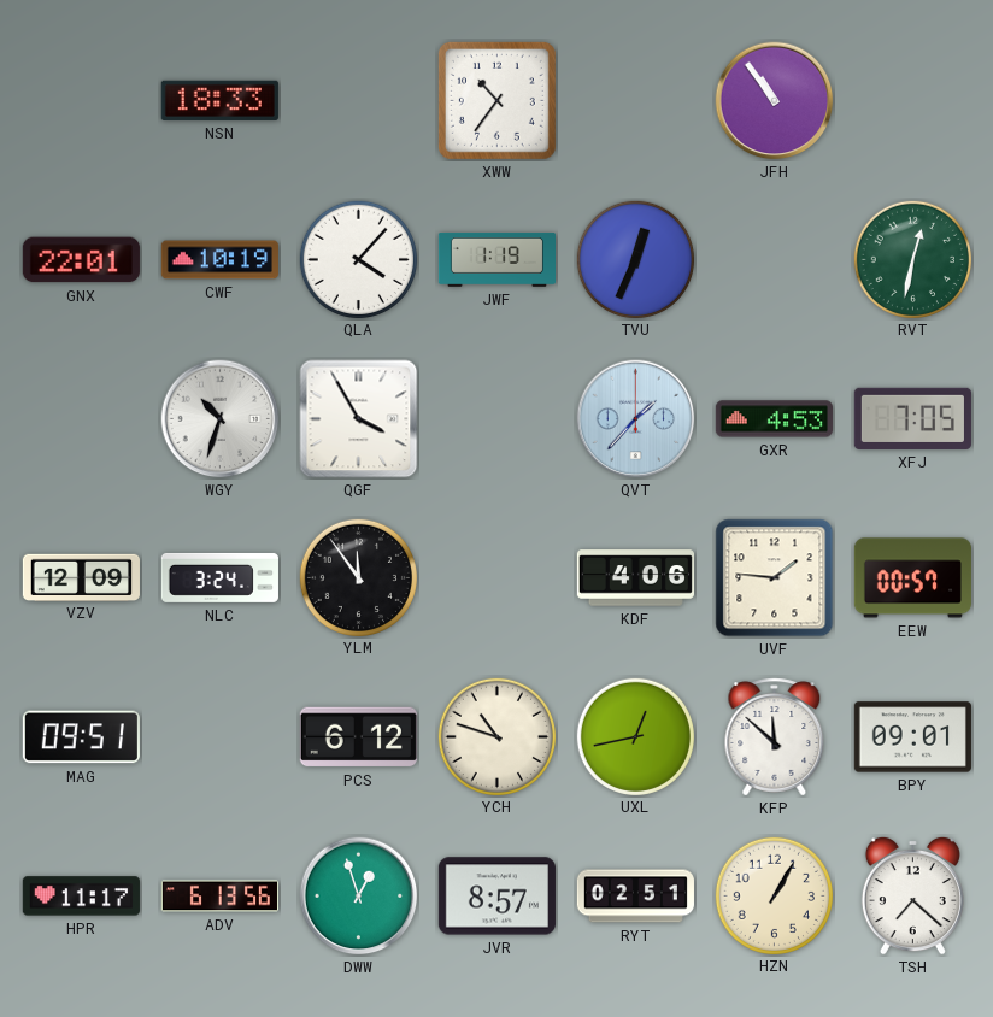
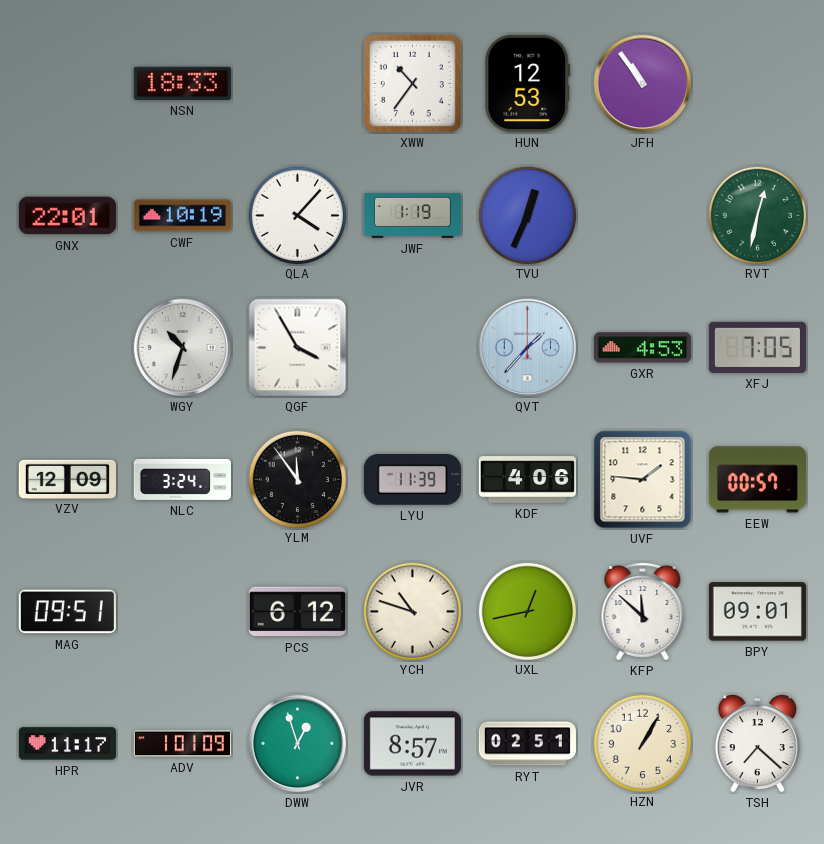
HUN: none -> 12:53
LYU: none -> 11:39
ADV: 6:13 -> 1:01
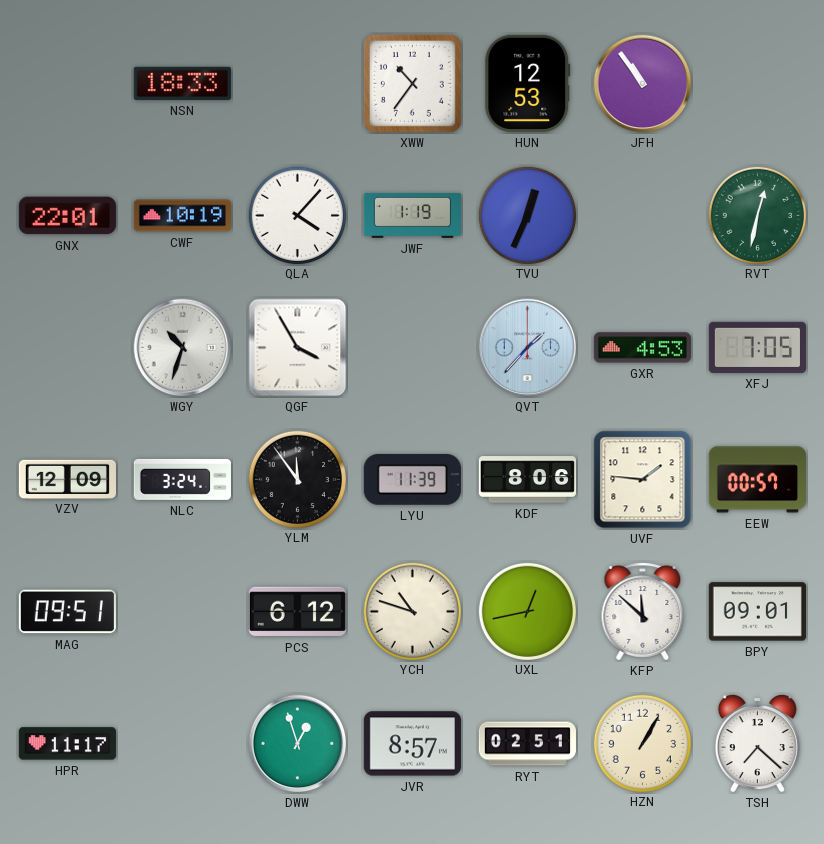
KDF: 4:06 -> 8:06
ADV: 1:01 -> none
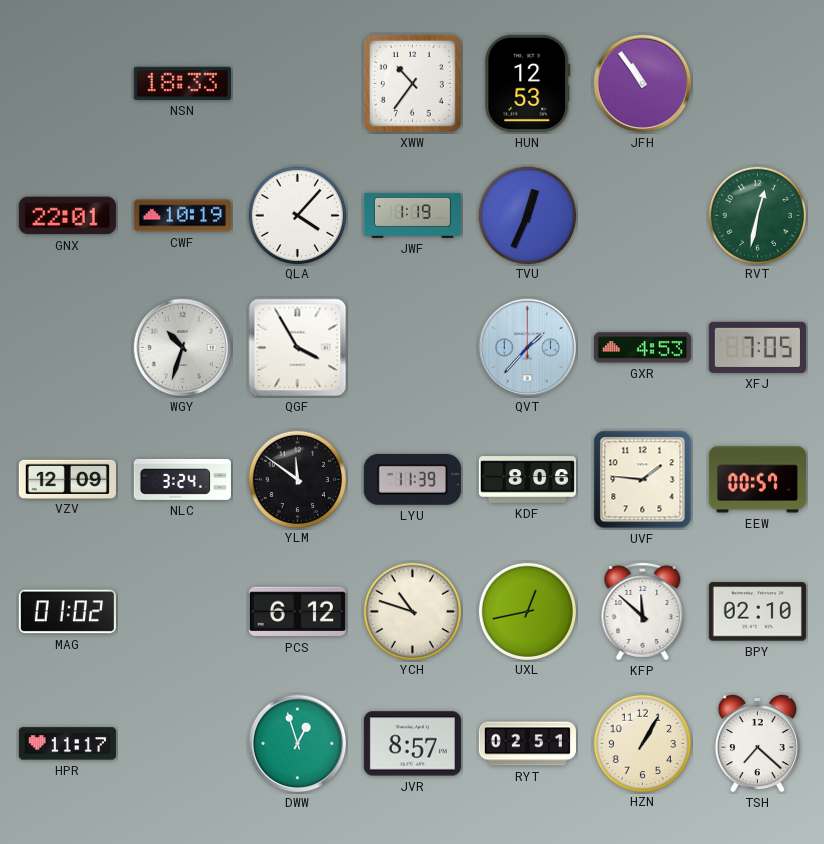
YLM: 11:54 -> 11:51
MAG: 09:51 -> 01:02
BPY: 09:01 -> 02:10
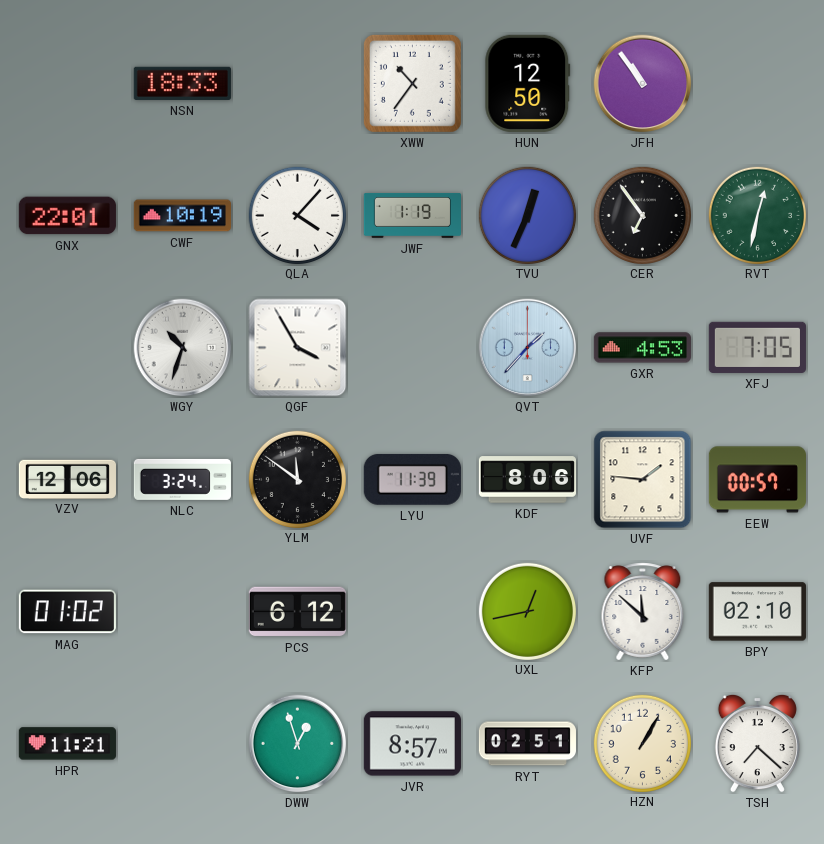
HUN: 12:53 -> 12:50
CER: none -> 6:54
VZV: 12:09 -> 12:06
YCH: 10:48 -> none
HPR: 11:17 -> 11:21
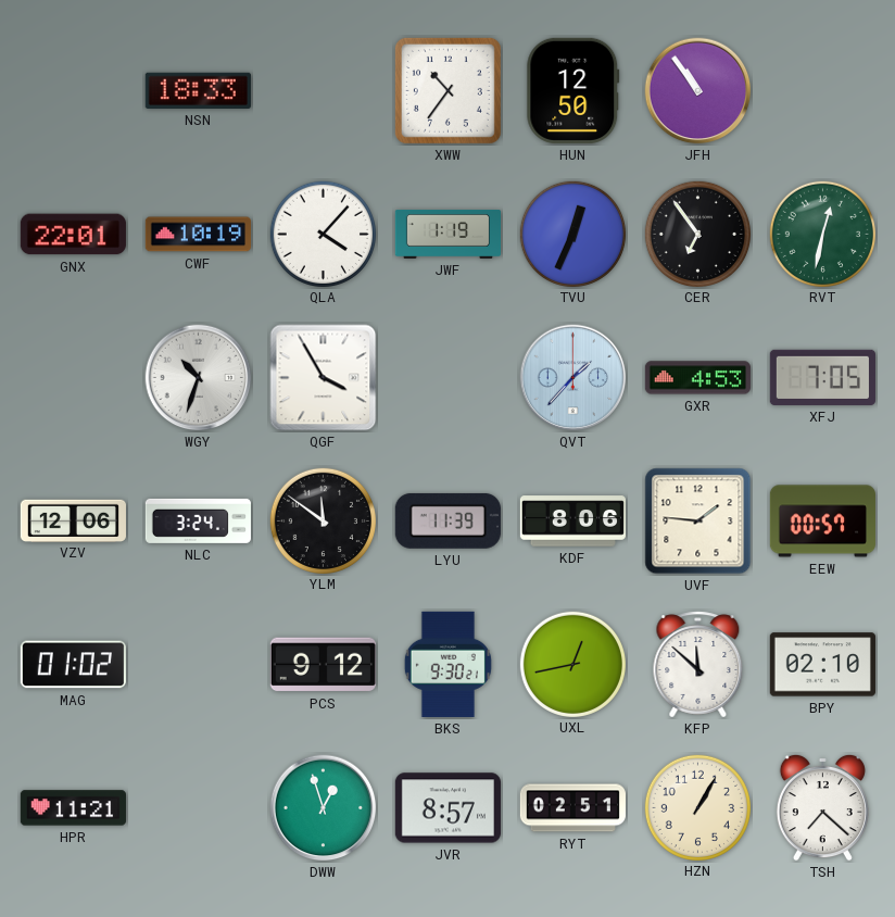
PCS: 6:12 -> 9:12
BKS: none -> 9:30
